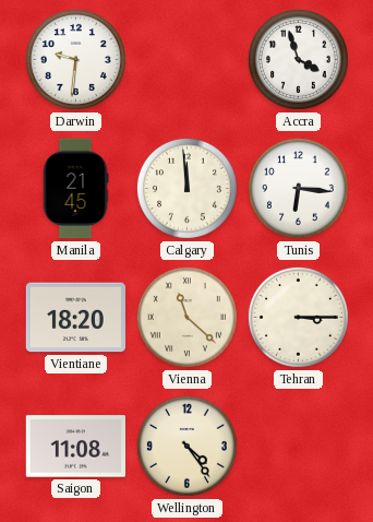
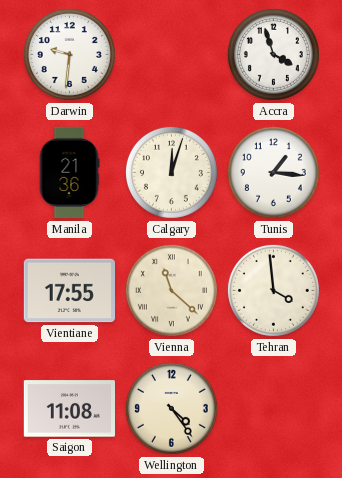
Manila: 21:45 -> 21:36
Calgary: 11:59 -> 12:03
Tunis: 6:16 -> 1:16
Vientiane: 18:20 -> 17:55
Tehran: 3:15 -> 3:59
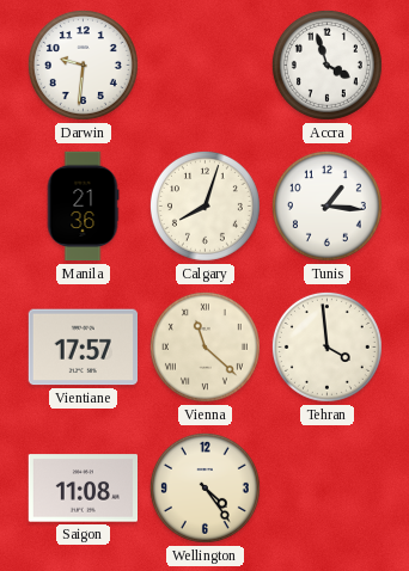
Calgary: 12:03 -> 8:03
Vientiane: 17:55 -> 17:57
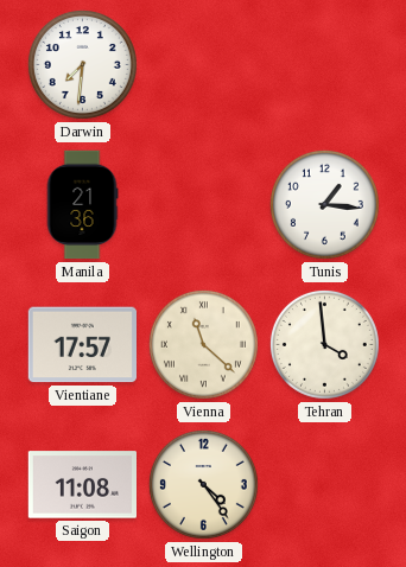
Darwin: 9:31 -> 7:31
Accra: 3:57 -> none
Calgary: 8:03 -> none
